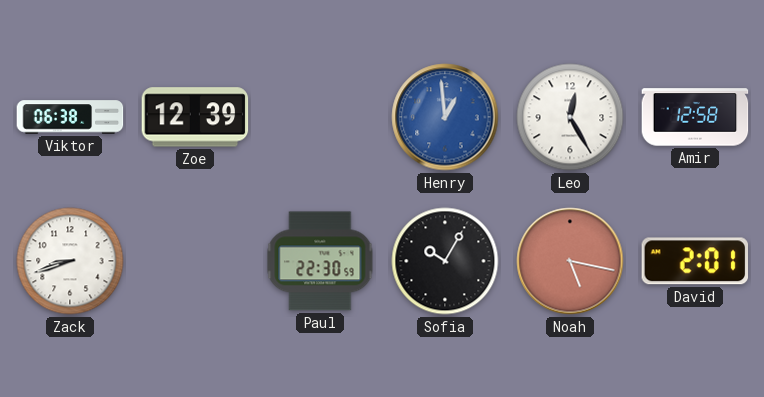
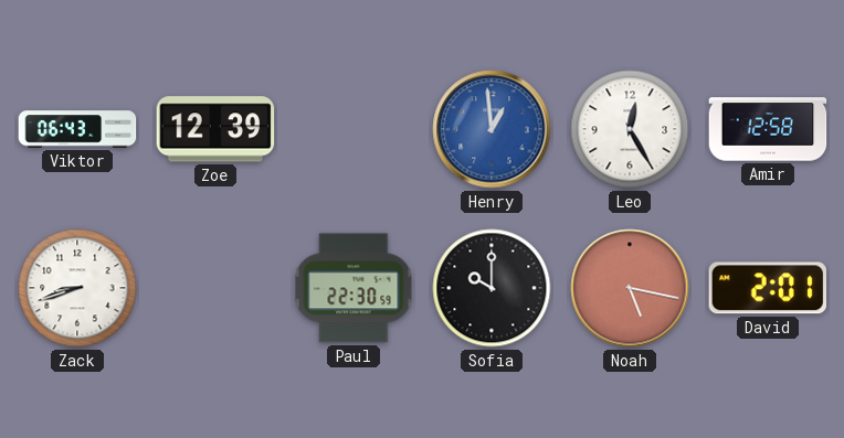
Viktor: 06:38 -> 06:43
Sofia: 10:05 -> 10:00
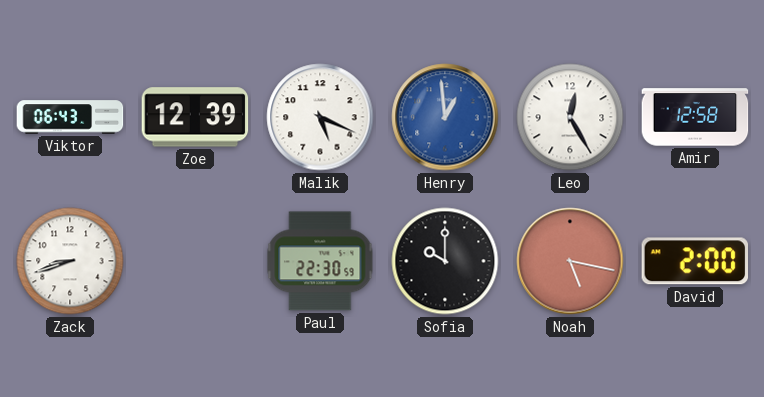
Malik: none -> 5:19
David: 2:01 -> 2:00
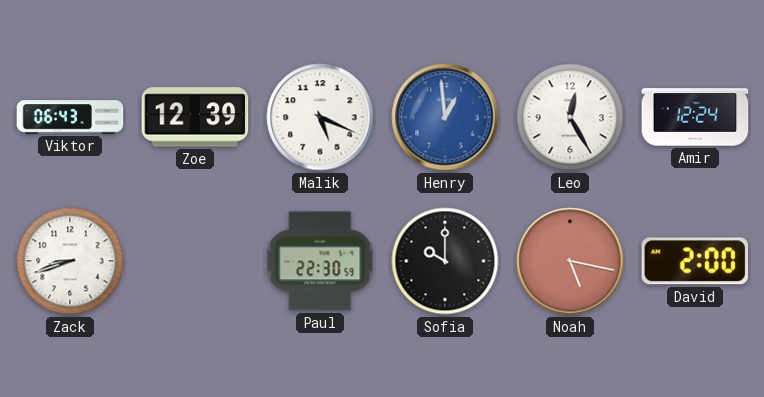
Amir: 12:58 -> 12:24
